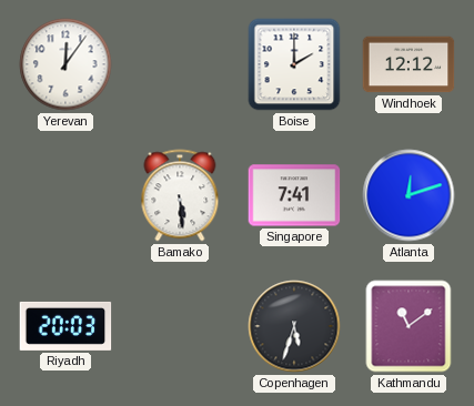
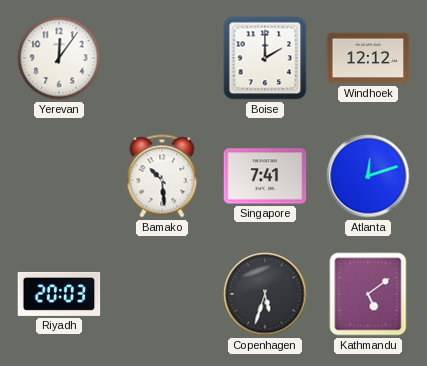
Bamako: 5:29 -> 10:29
Kathmandu: 11:09 -> 5:09
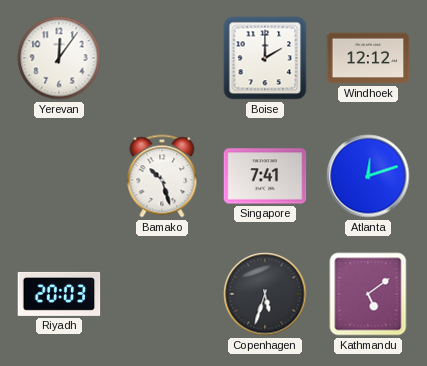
Bamako: 10:29 -> 10:27
